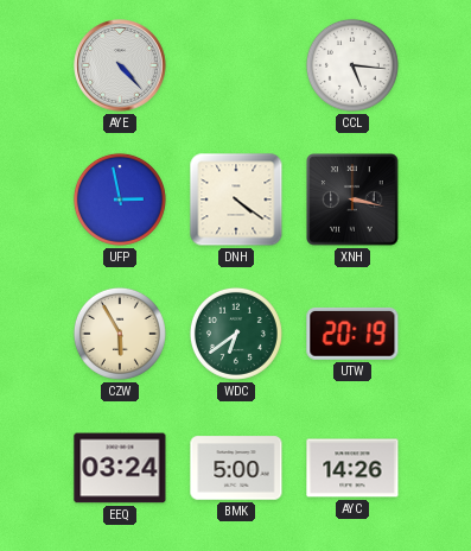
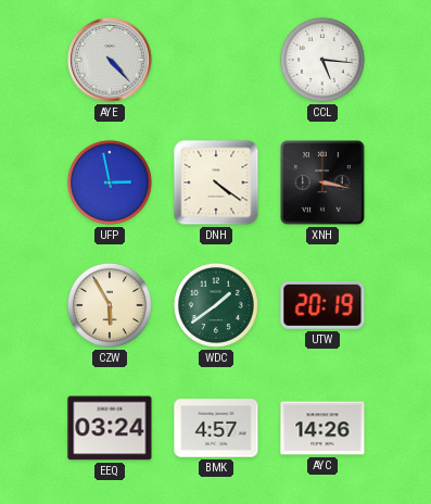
WDC: 6:39 -> 1:39
BMK: 5:00 -> 4:57
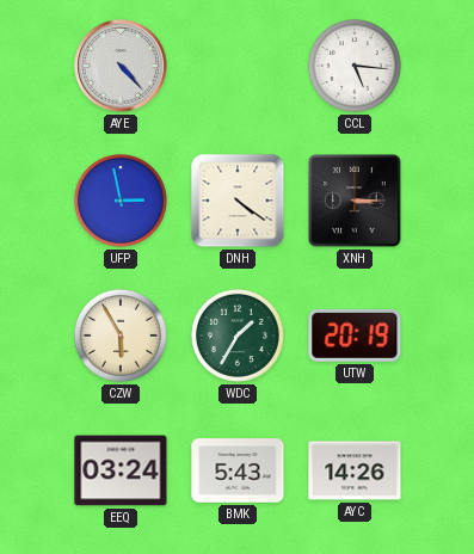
XNH: 3:17 -> 3:15
WDC: 1:39 -> 1:35
BMK: 4:57 -> 5:43
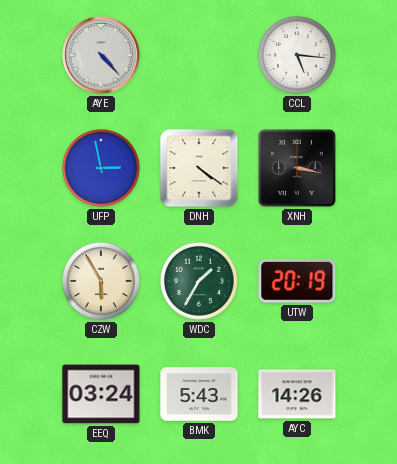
XNH: 3:15 -> 3:17
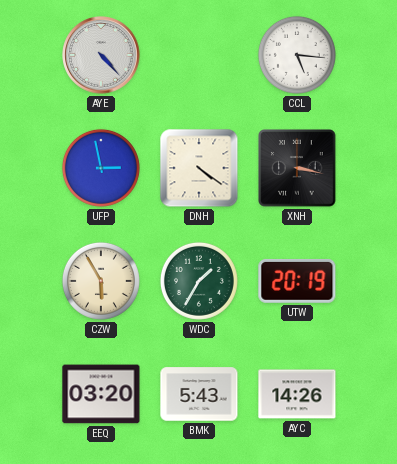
EEQ: 03:24 -> 03:20
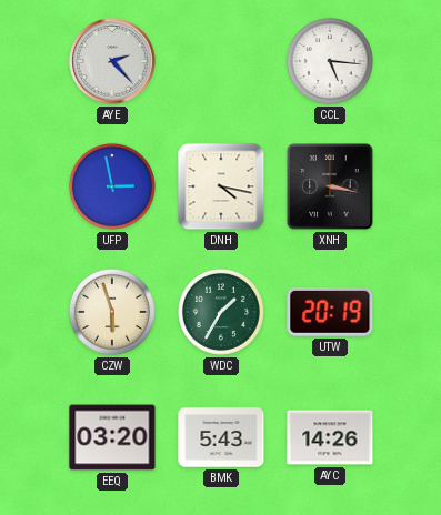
AYE: 4:23 -> 2:23
DNH: 4:21 -> 4:17
CZW: 5:55 -> 5:57
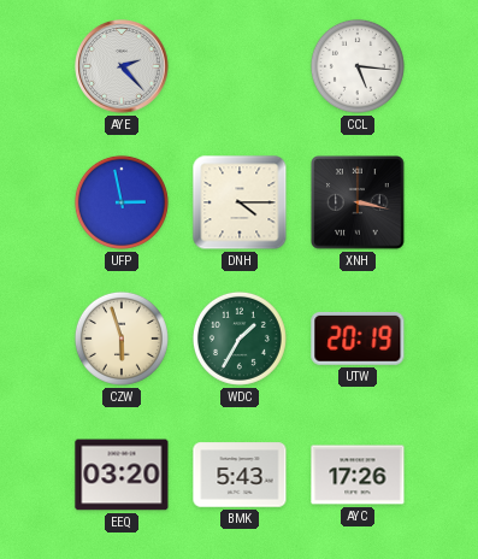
DNH: 4:17 -> 4:15
AYC: 14:26 -> 17:26
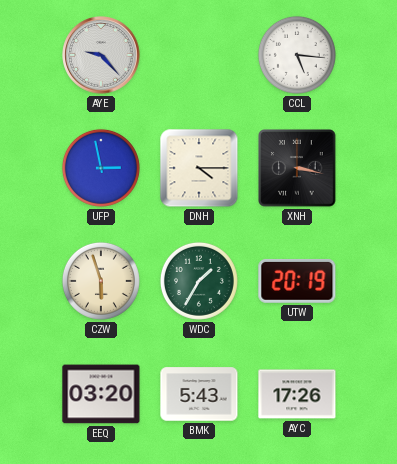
AYE: 2:23 -> 9:23
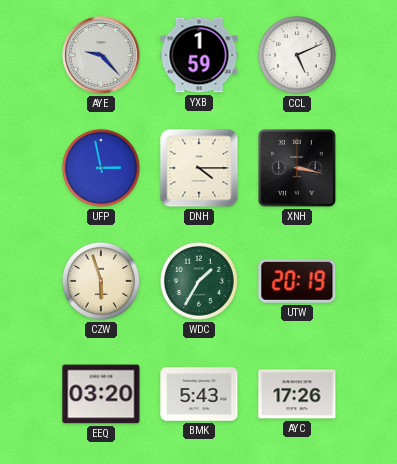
YXB: none -> 1:59
CCL: 5:16 -> 5:11
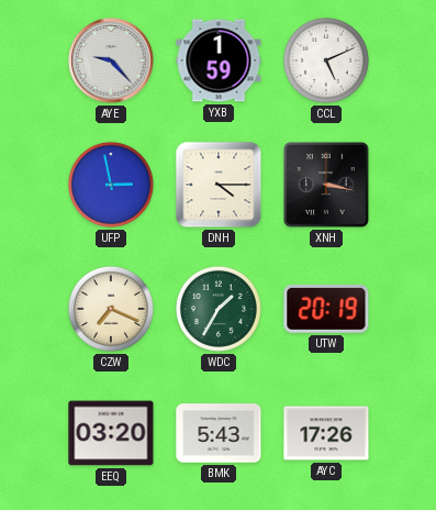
CZW: 5:57 -> 7:19
